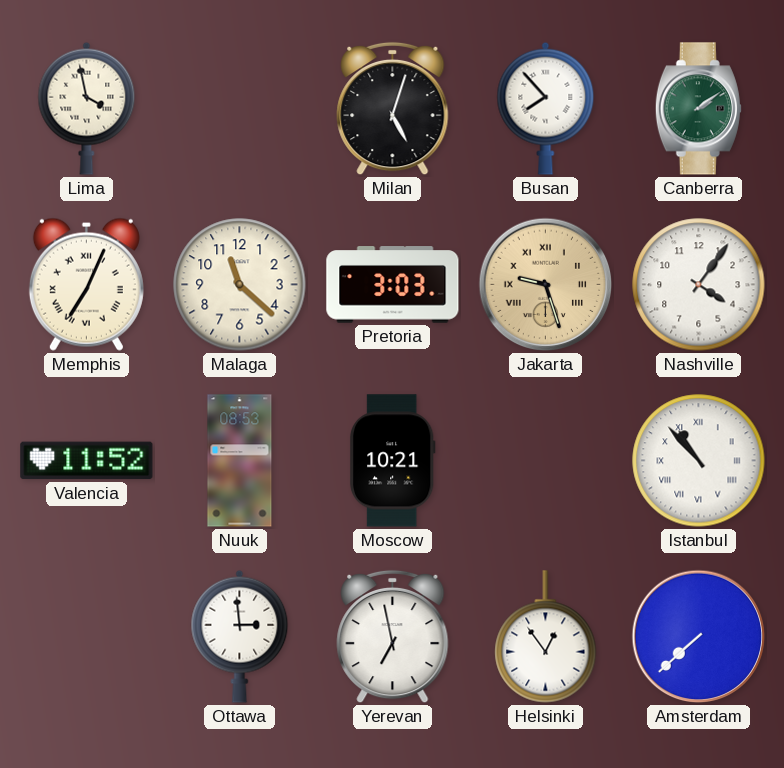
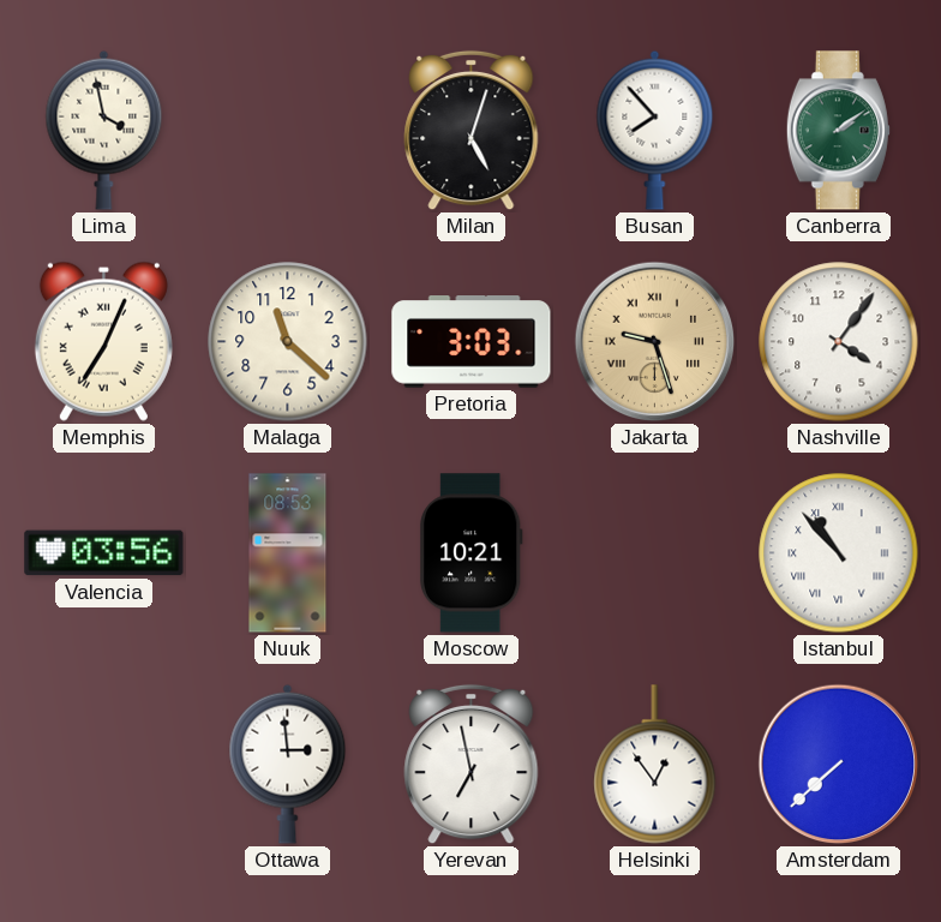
Valencia: 11:52 -> 03:56
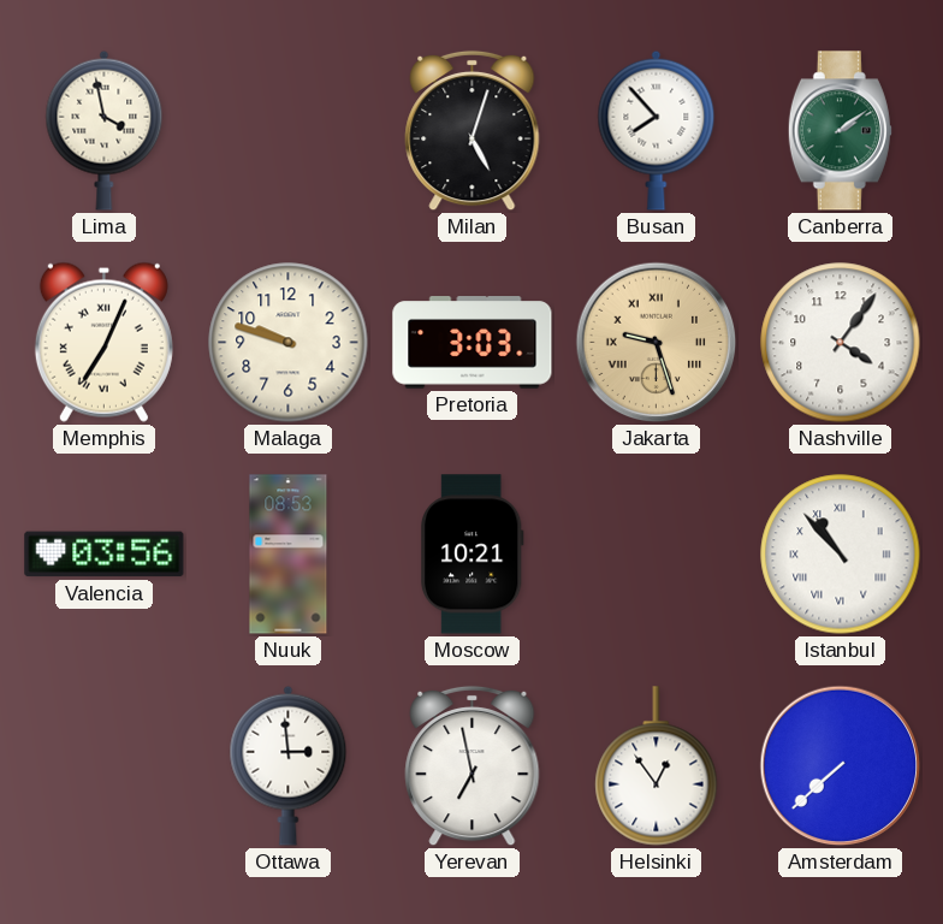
Malaga: 11:22 -> 9:48
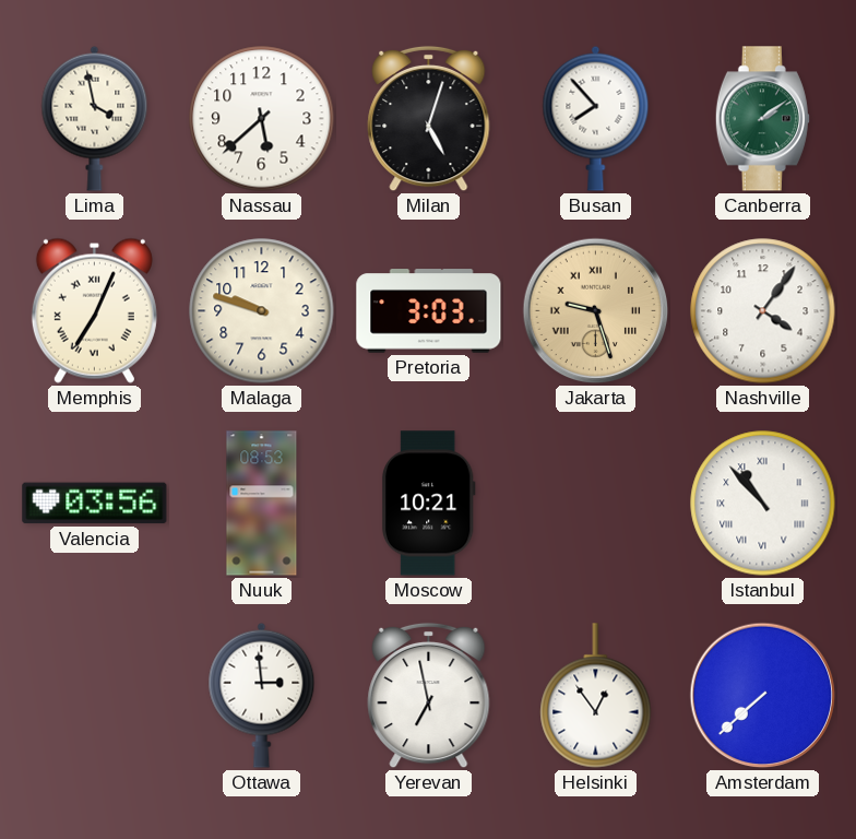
Nassau: none -> 5:38
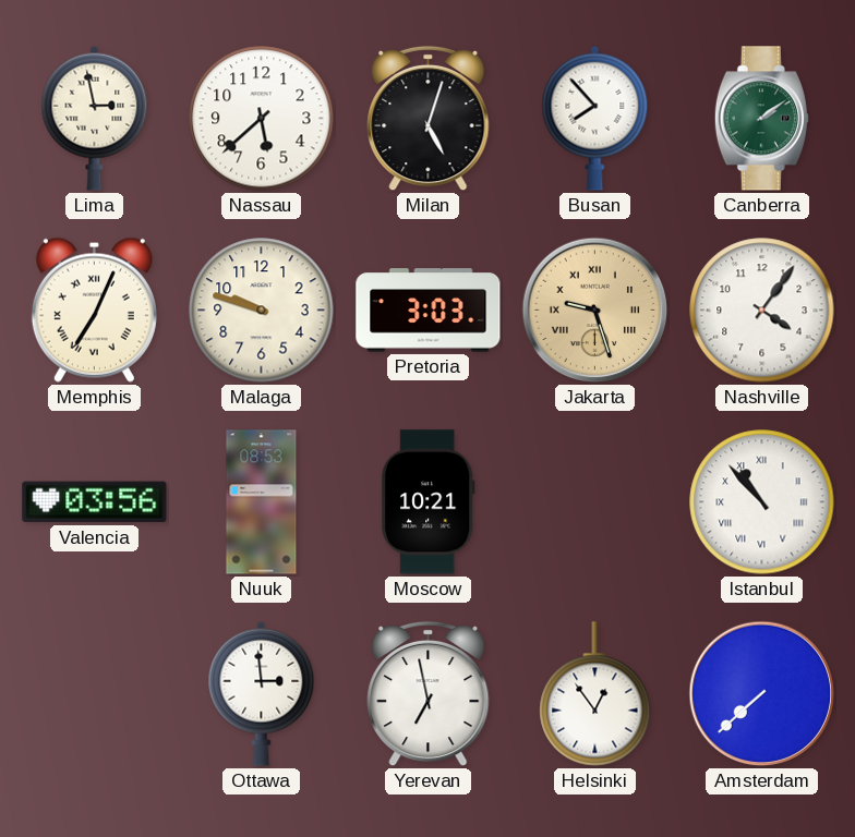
Lima: 3:58 -> 2:58
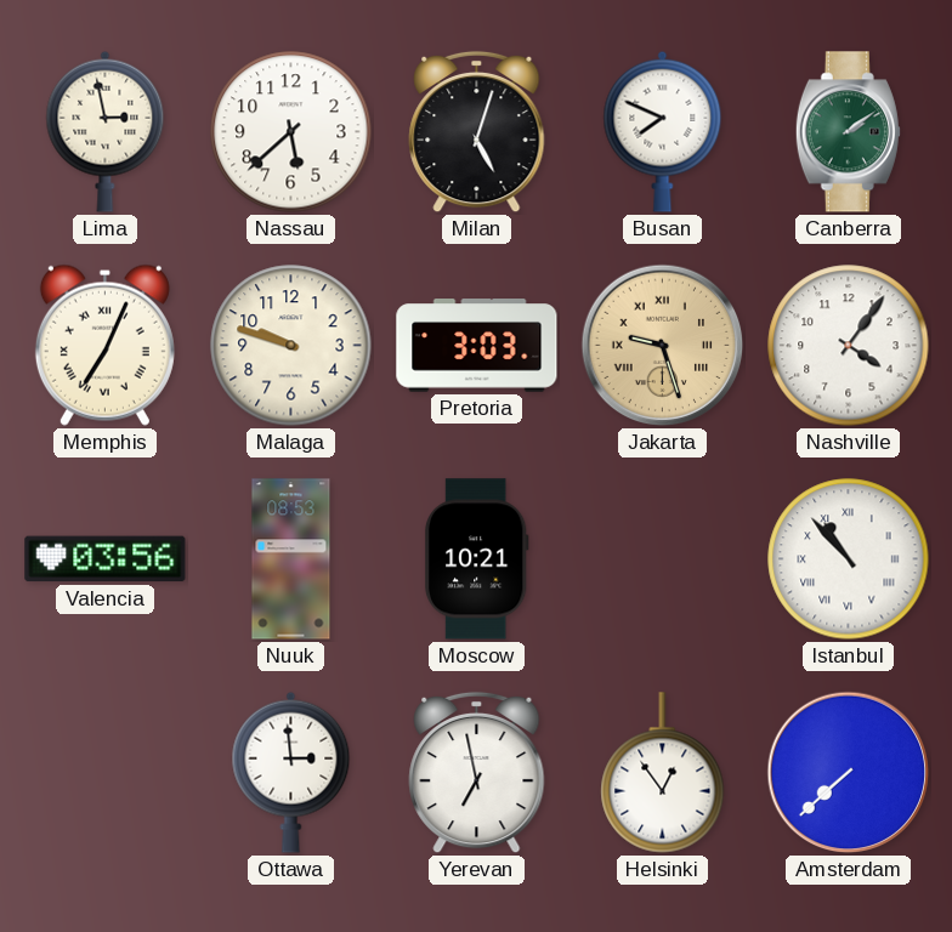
Busan: 7:53 -> 7:49
